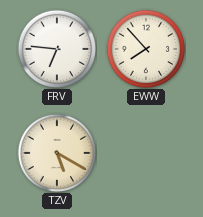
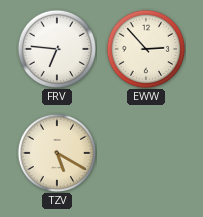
EWW: 7:53 -> 2:53
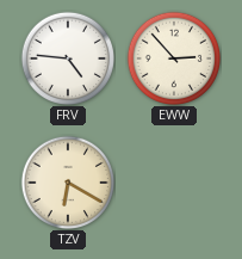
FRV: 6:46 -> 4:46
TZV: 5:20 -> 6:20
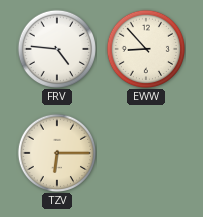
EWW: 2:53 -> 8:53
TZV: 6:20 -> 6:15
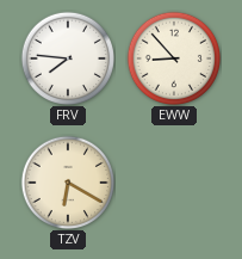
FRV: 4:46 -> 7:46
TZV: 6:15 -> 6:20
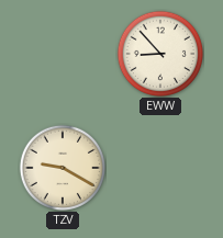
FRV: 7:46 -> none
TZV: 6:20 -> 9:20
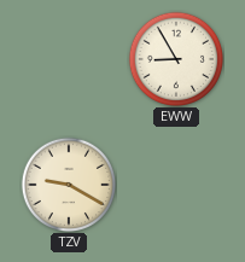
EWW: 8:53 -> 8:55
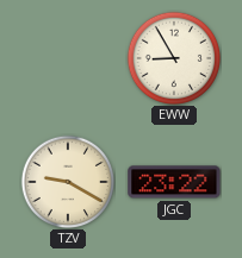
JGC: none -> 23:22
